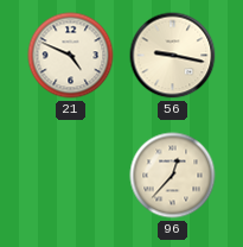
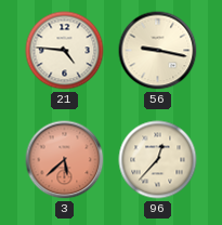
21: 4:49 -> 4:46
3: none -> 5:38
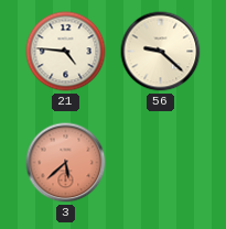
56: 9:17 -> 9:22
96: 12:37 -> none
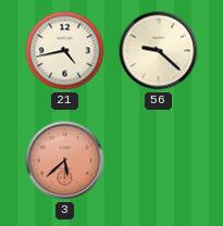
21: 4:46 -> 4:43
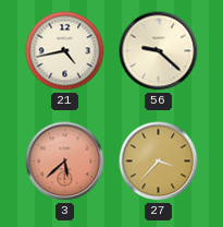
27: none -> 3:37
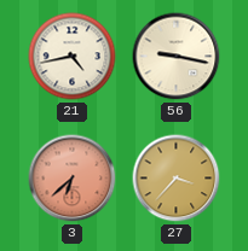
56: 9:22 -> 9:17
3: 5:38 -> 6:38
